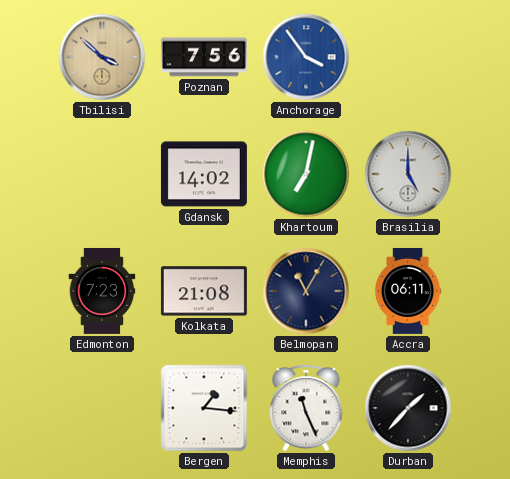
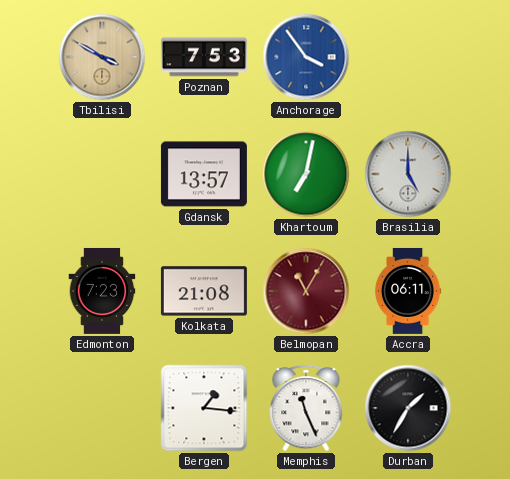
Tbilisi: 3:52 -> 3:50
Poznan: 7:56 -> 7:53
Gdansk: 14:02 -> 13:57
Belmopan dial: navy -> burgundy
Durban: 1:37 -> 1:35
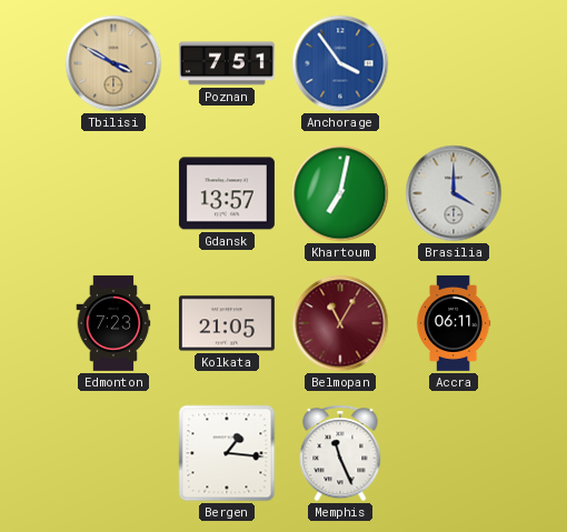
Poznan: 7:53 -> 7:51
Brasilia: 5:00 -> 4:00
Kolkata: 21:08 -> 21:05
Durban: 1:35 -> none
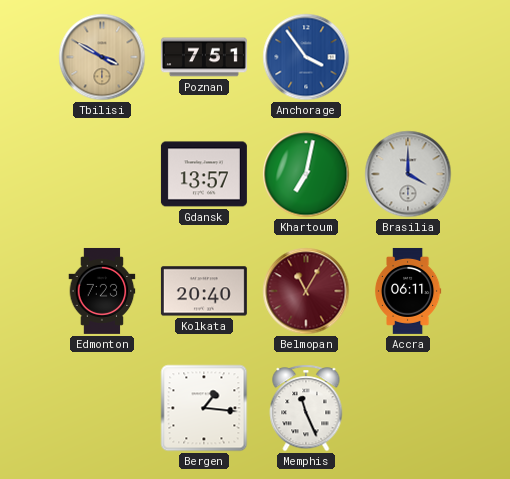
Kolkata: 21:05 -> 20:40
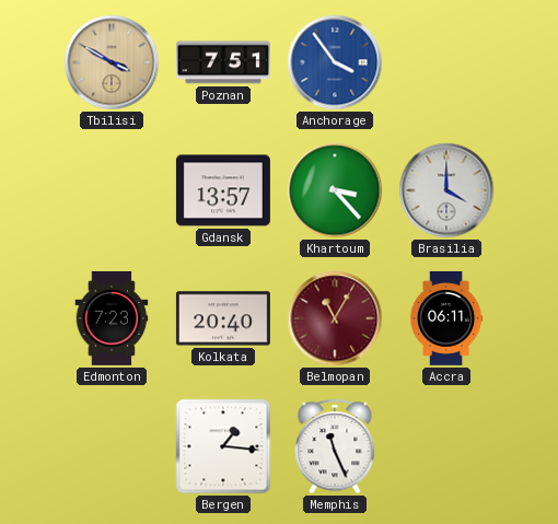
Khartoum: 7:02 -> 3:23
